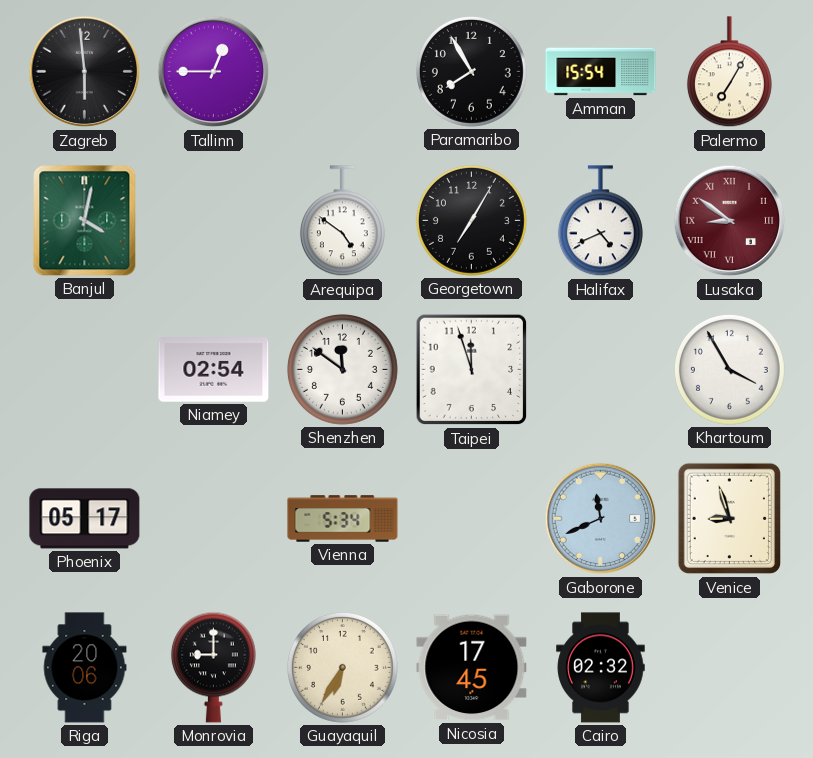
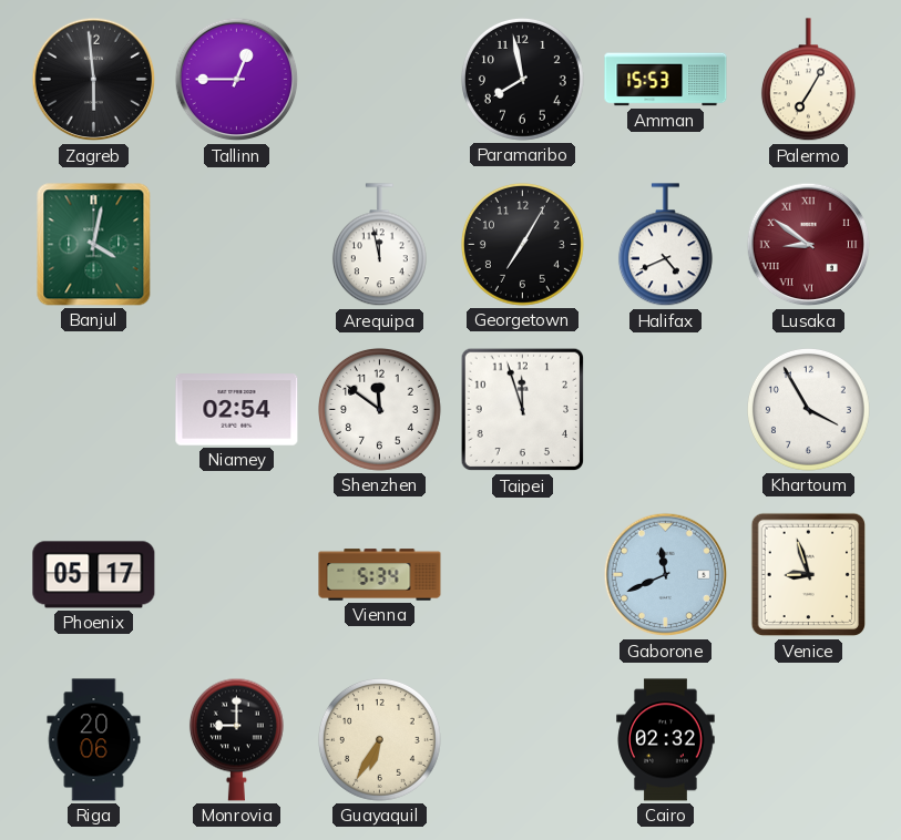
Paramaribo: 7:55 -> 7:58
Amman: 15:54 -> 15:53
Arequipa: 4:51 -> 11:58
Nicosia: 17:45 -> none
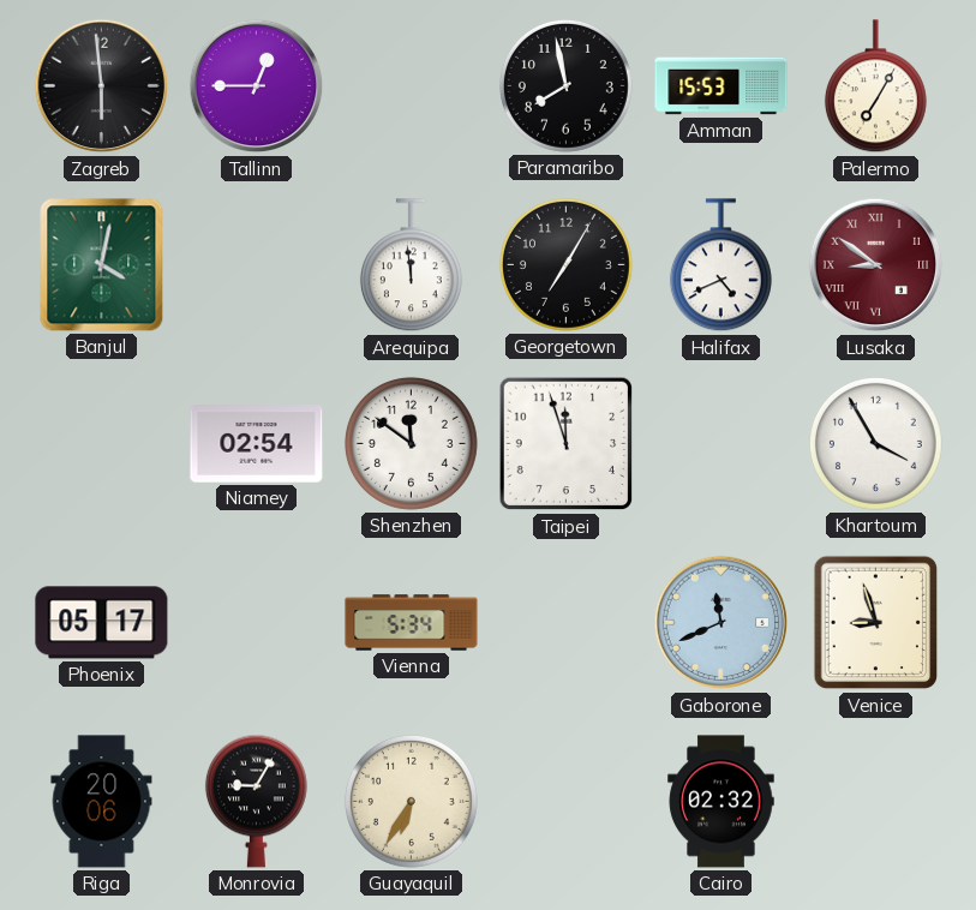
Arequipa: 11:58 -> 11:59
Monrovia: 9:00 -> 9:05
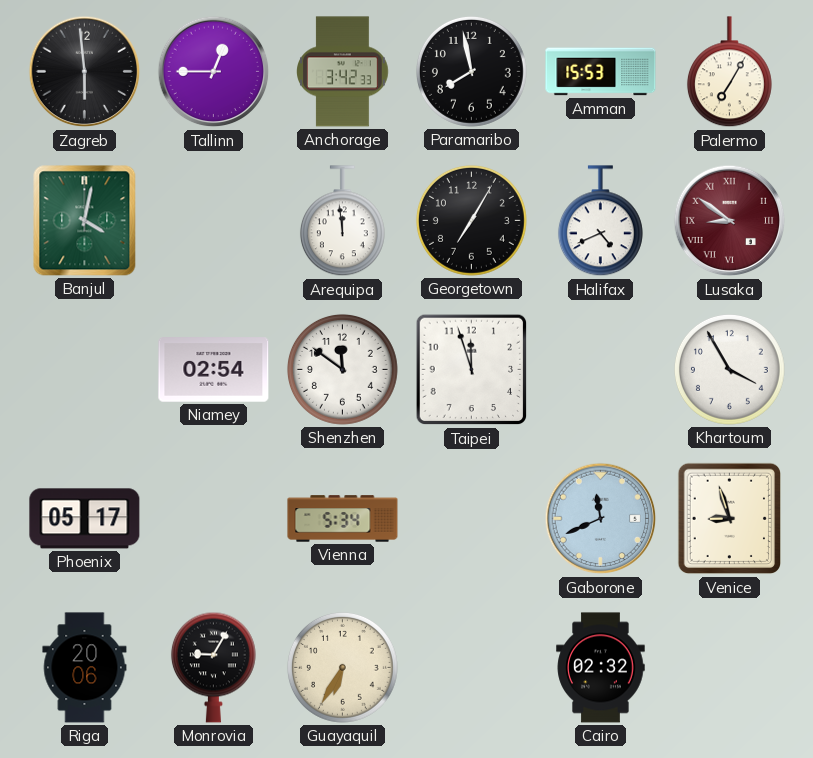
Anchorage: none -> 3:42
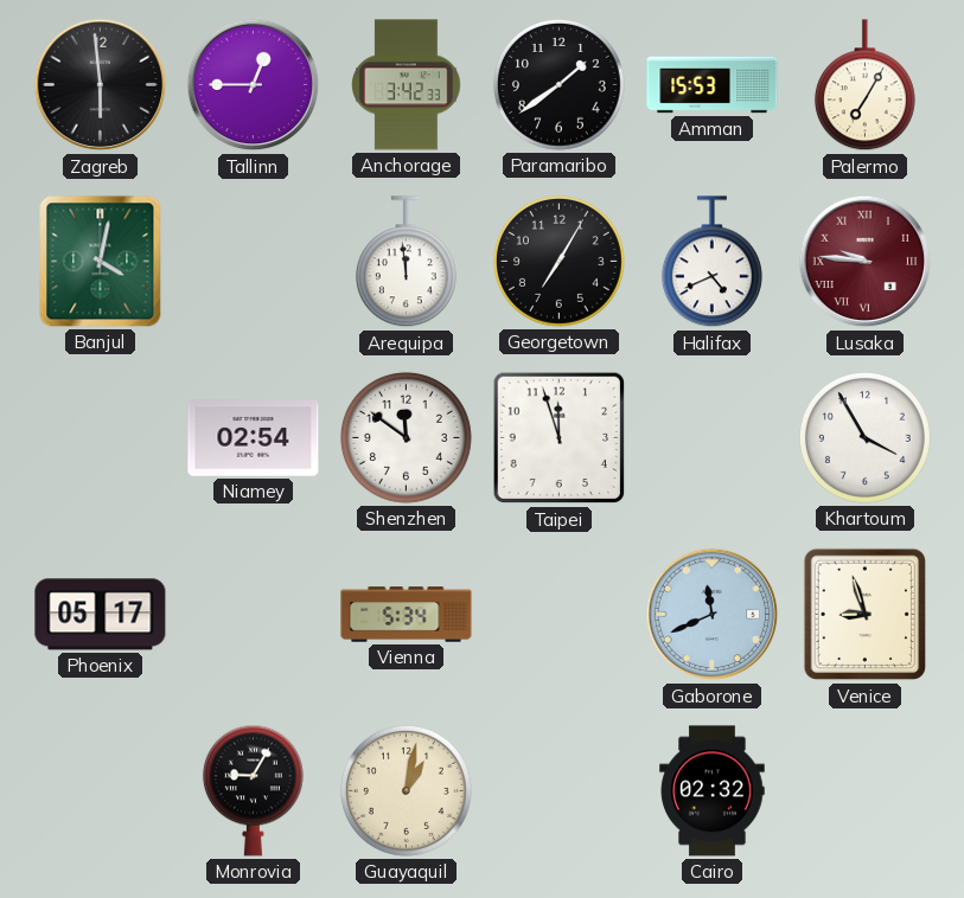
Paramaribo: 7:58 -> 1:39
Lusaka: 8:51 -> 9:46
Riga: 20:06 -> none
Guayaquil: 6:35 -> 1:02
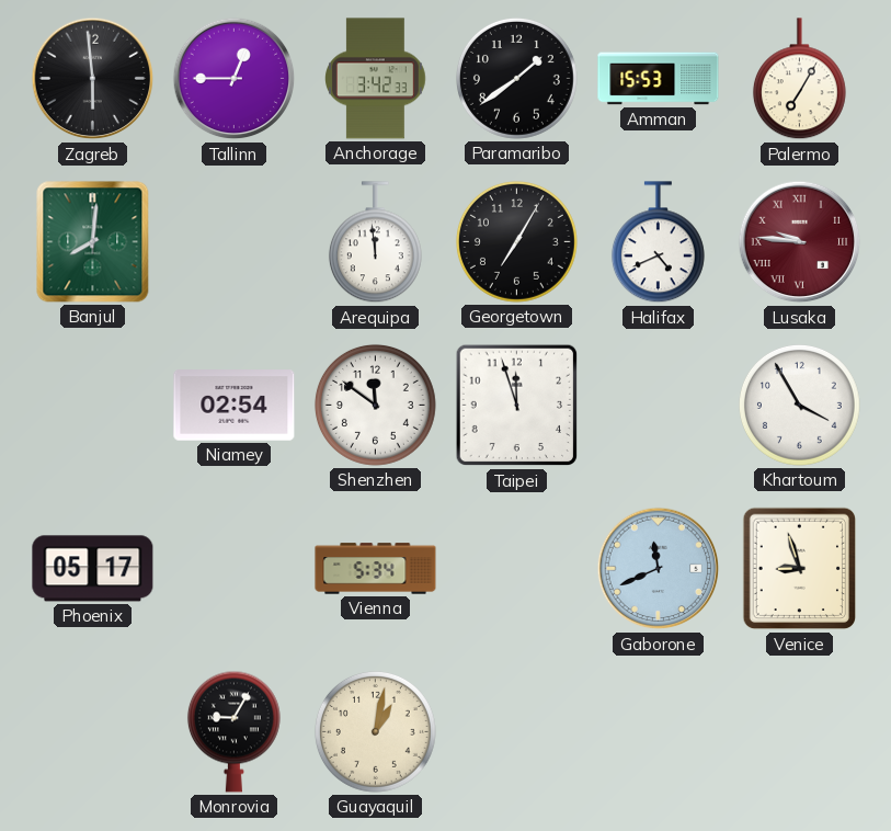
Banjul: 4:02 -> 8:01
Cairo: 02:32 -> none
